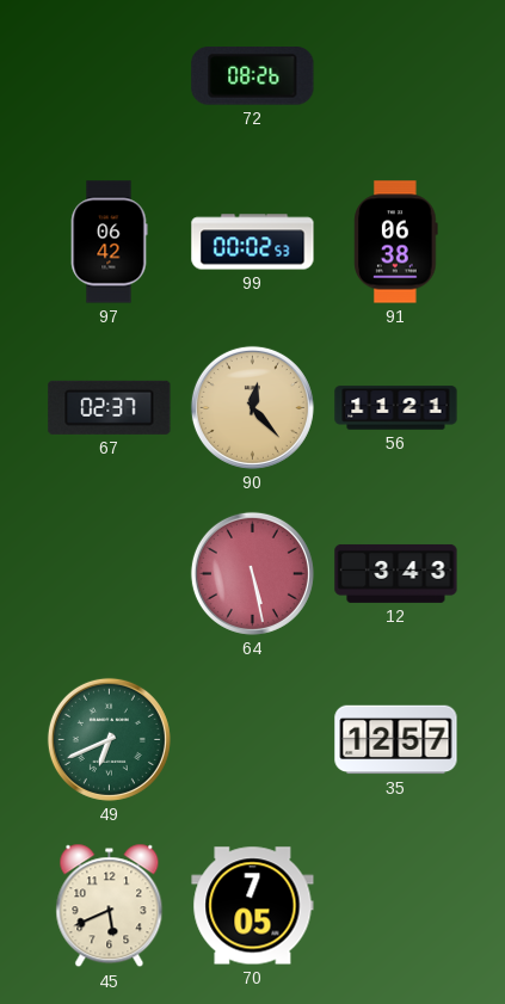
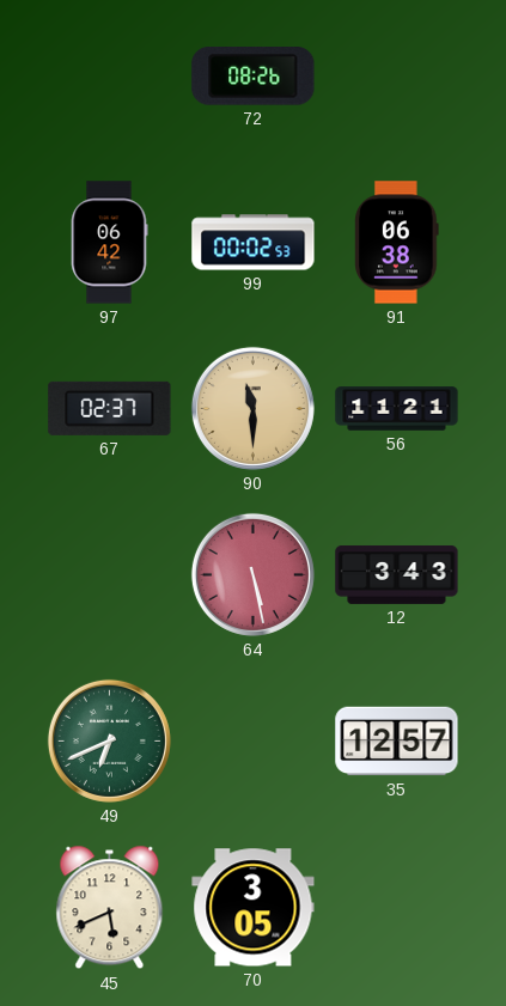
90: 12:23 -> 11:30
70: 7:05 -> 3:05
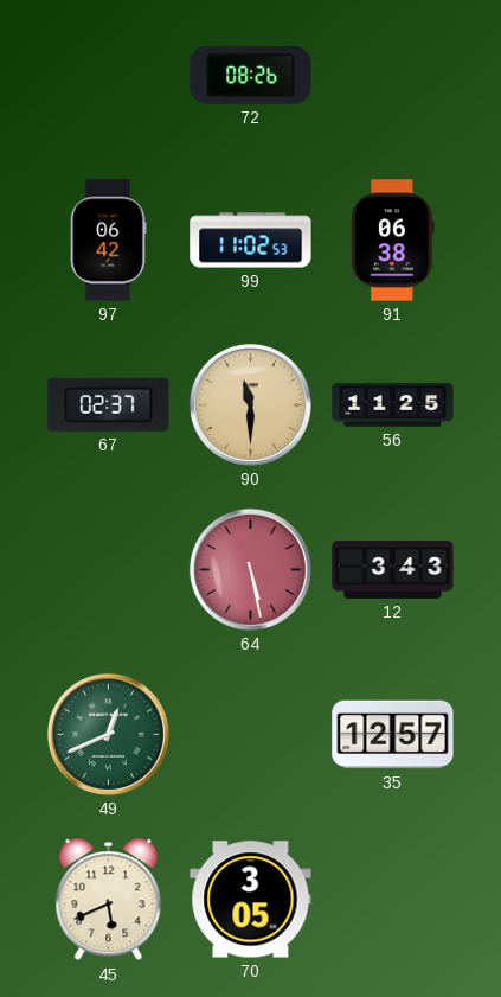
99: 00:02 -> 11:02
56: 11:21 -> 11:25
49: 6:41 -> 12:41
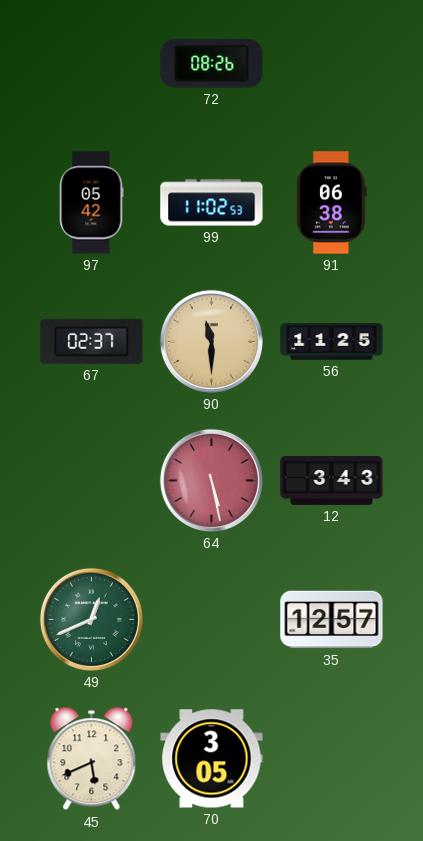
97: 06:42 -> 05:42
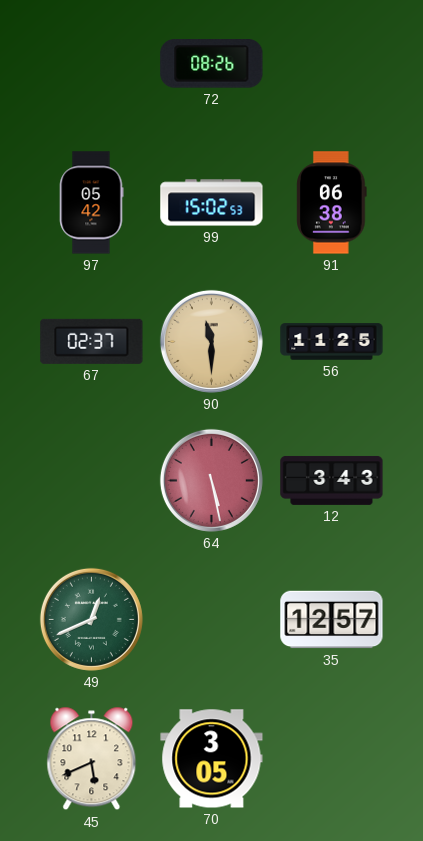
99: 11:02 -> 15:02
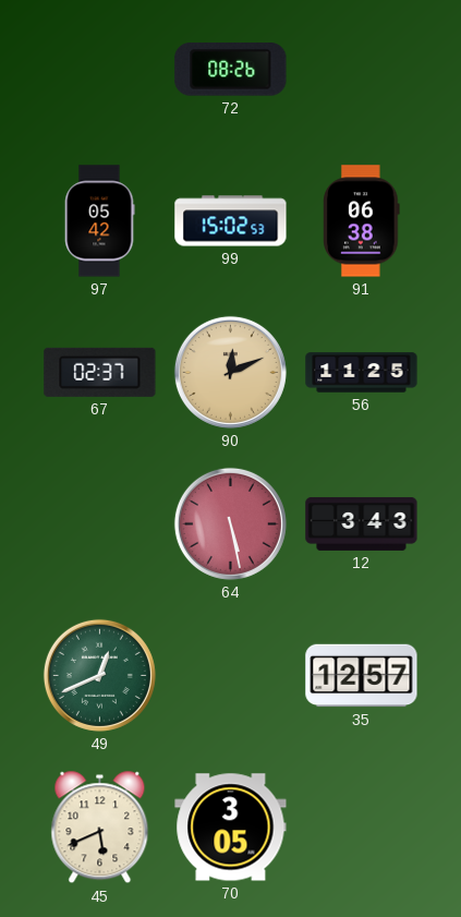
90: 11:30 -> 12:11
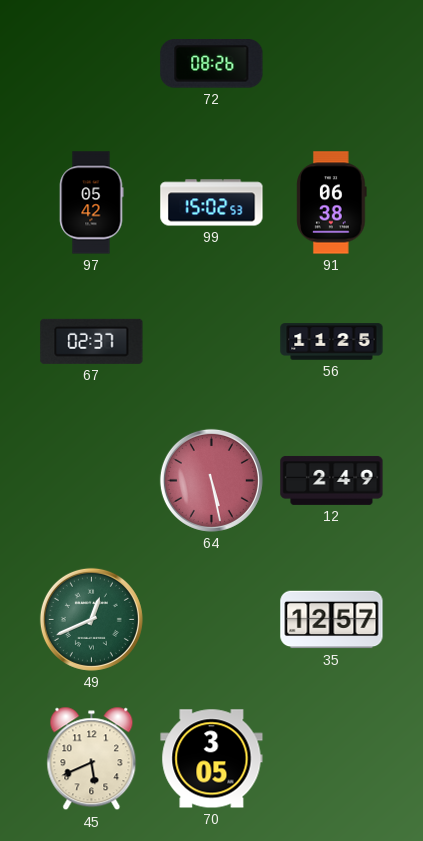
90: 12:11 -> none
12: 3:43 -> 2:49
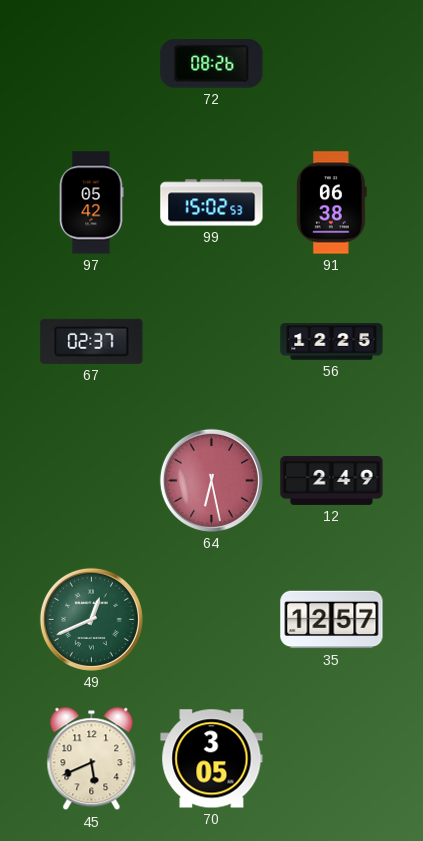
56: 11:25 -> 12:25
64: 5:28 -> 6:28
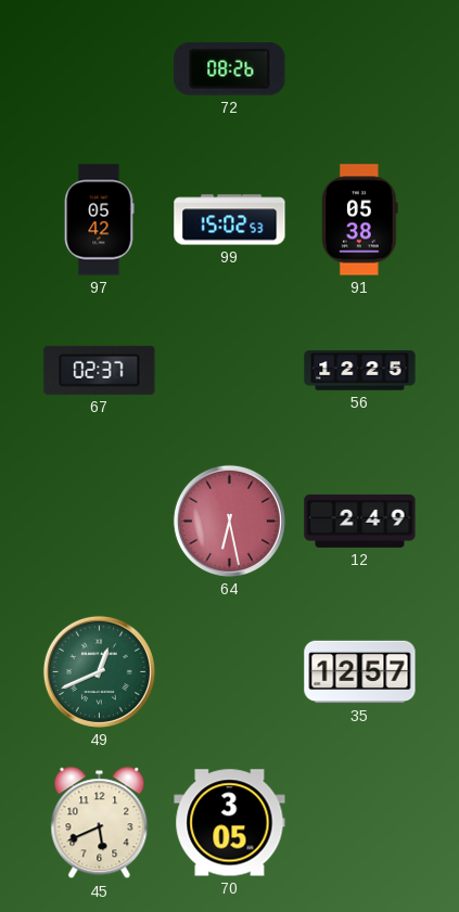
91: 06:38 -> 05:38
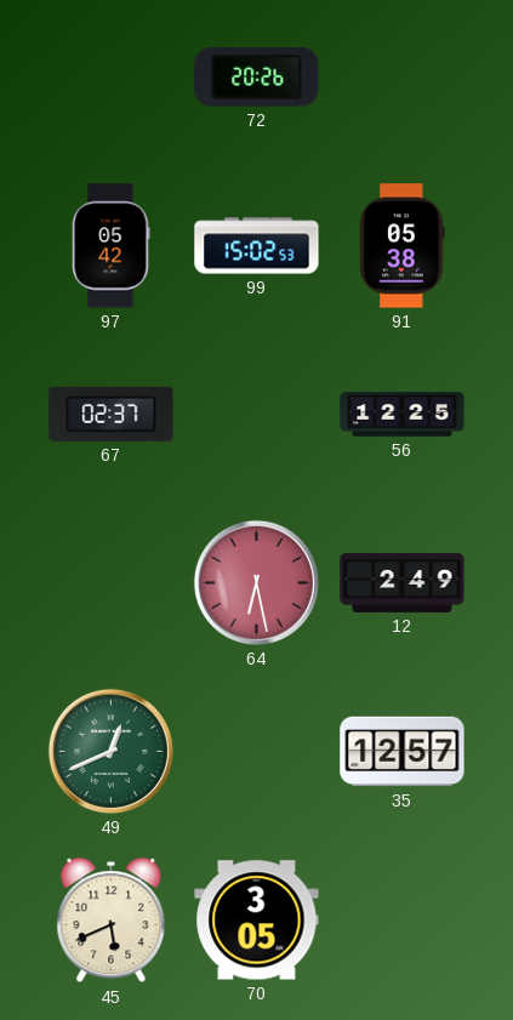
72: 08:26 -> 20:26
